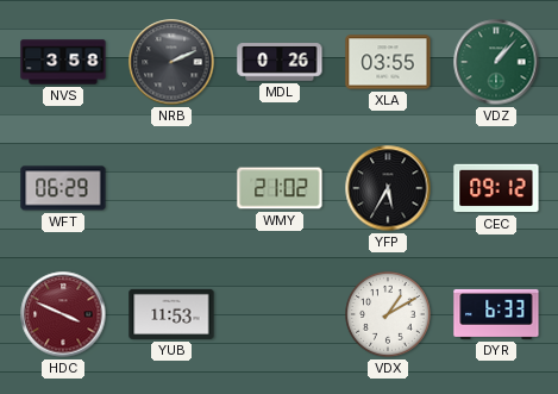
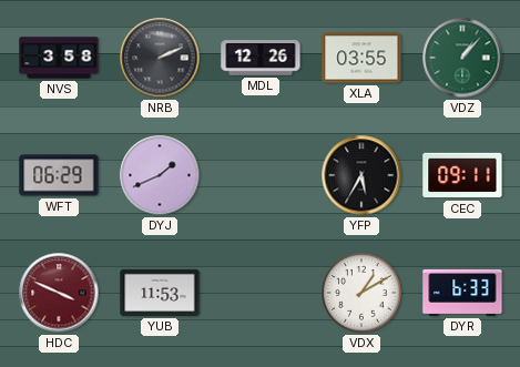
MDL: 0:26 -> 12:26
DYJ: none -> 1:41
WMY: 21:02 -> none
CEC: 09:12 -> 09:11
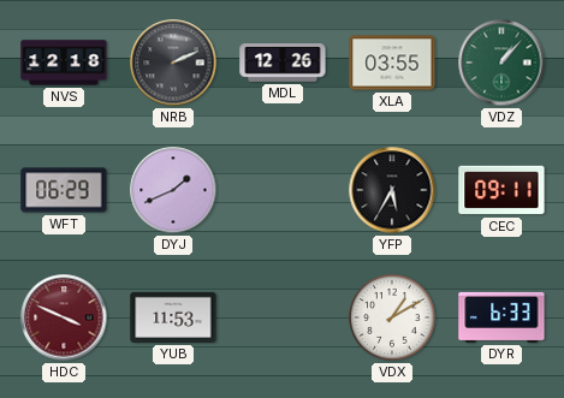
NVS: 3:58 -> 12:18
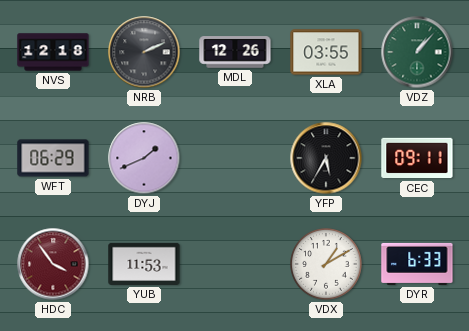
HDC: 3:49 -> 3:54
